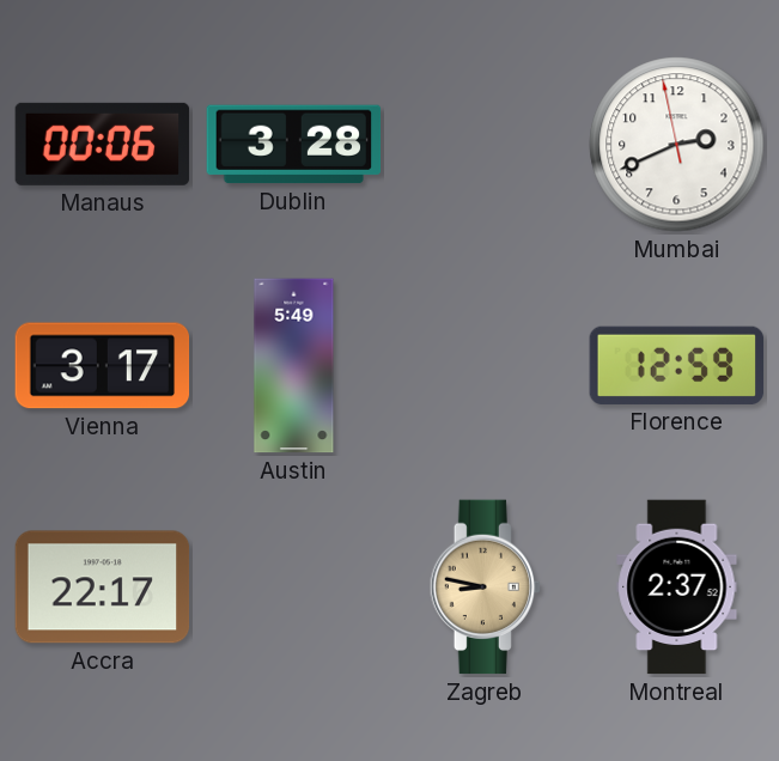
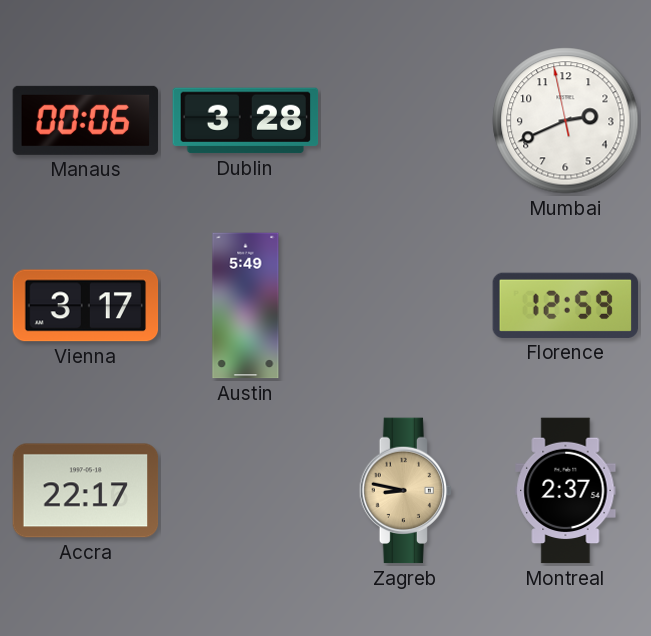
Montreal: 2:37:52 -> 2:37:54
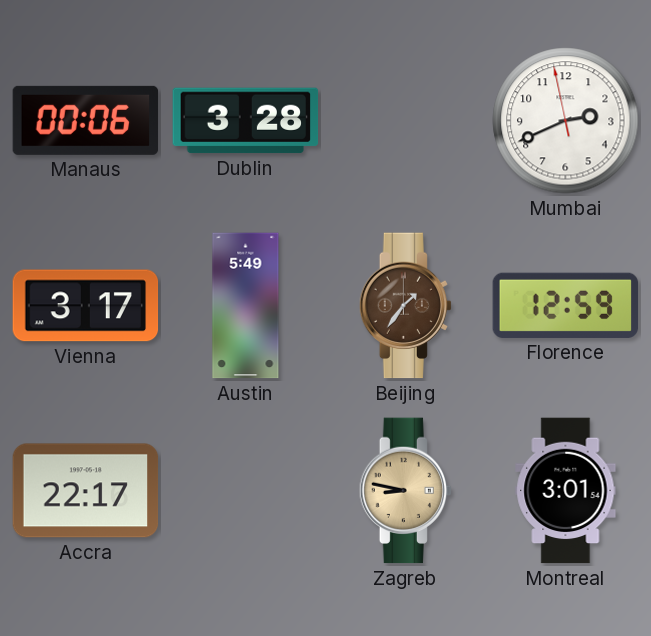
Beijing: none -> 1:36
Montreal: 2:37 -> 3:01
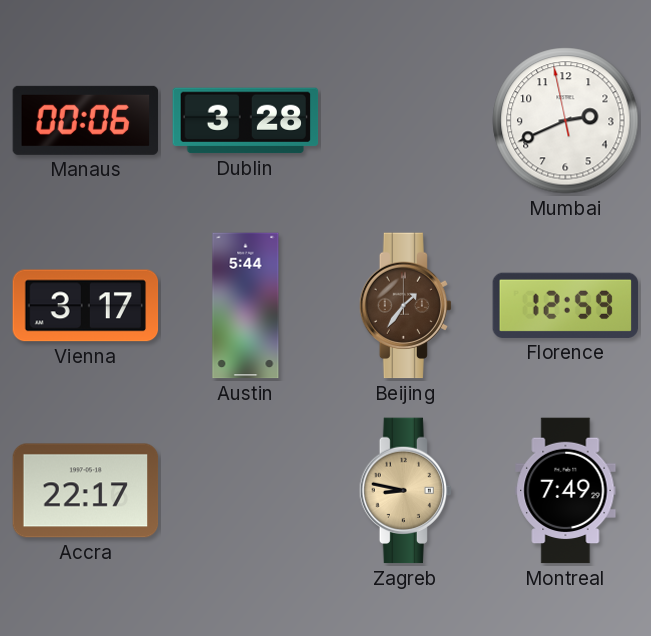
Austin: 5:49 -> 5:44
Montreal: 3:01 -> 7:49
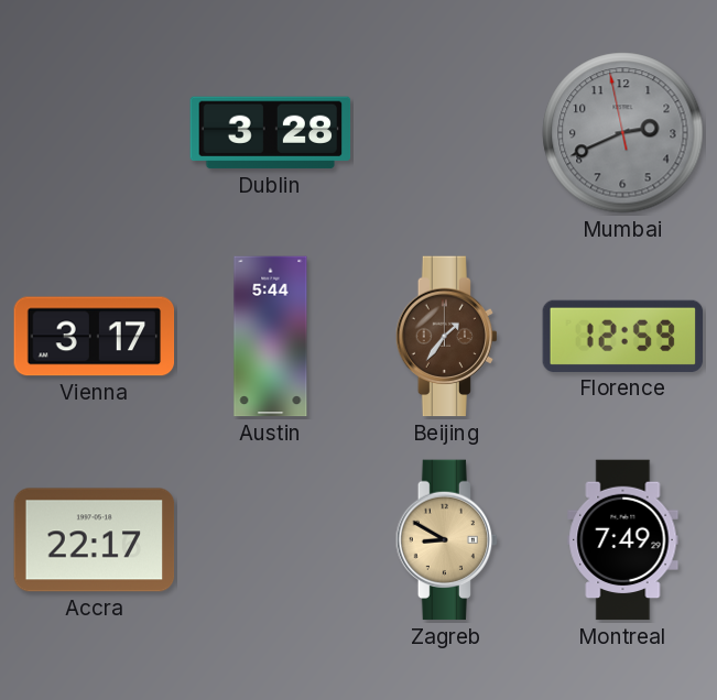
Manaus: 00:06 -> none
Mumbai dial: white -> grey
Zagreb: 8:47 -> 8:50
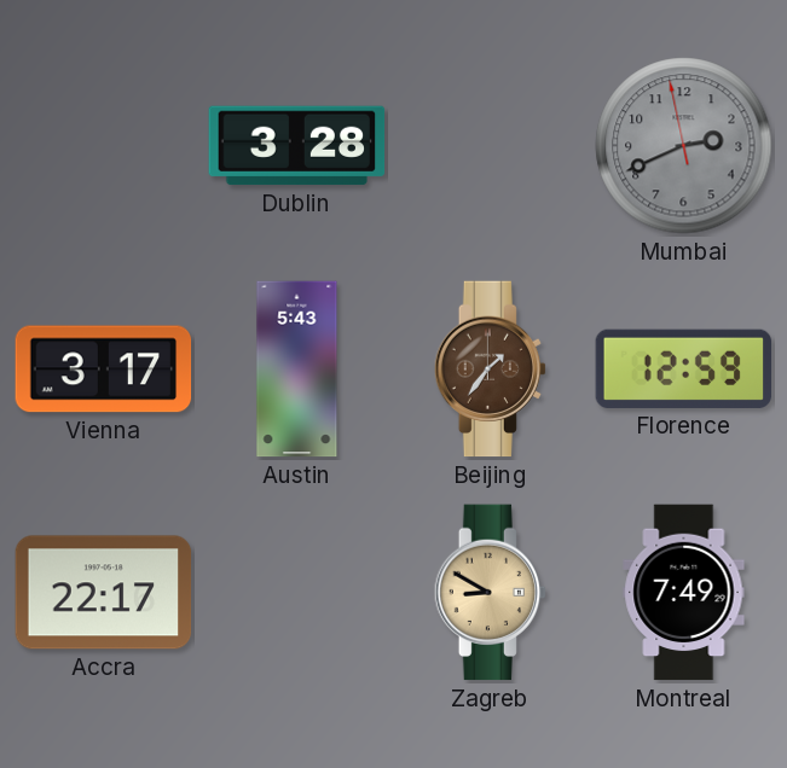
Austin: 5:44 -> 5:43
